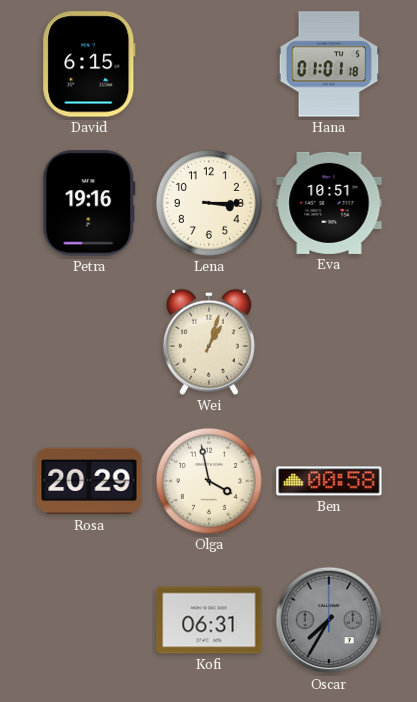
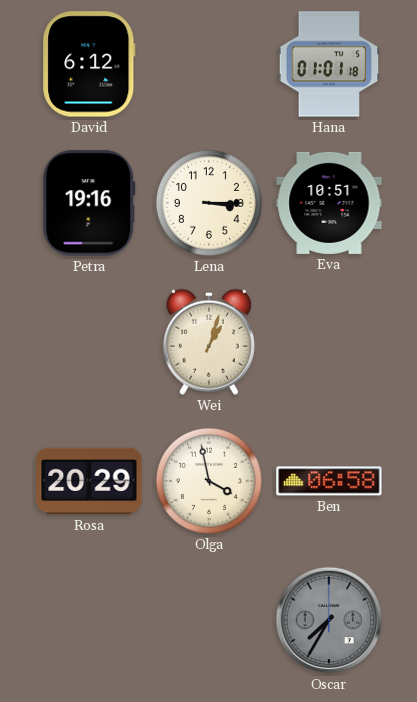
David: 6:15 -> 6:12
Ben: 00:58 -> 06:58
Kofi: 06:31 -> none
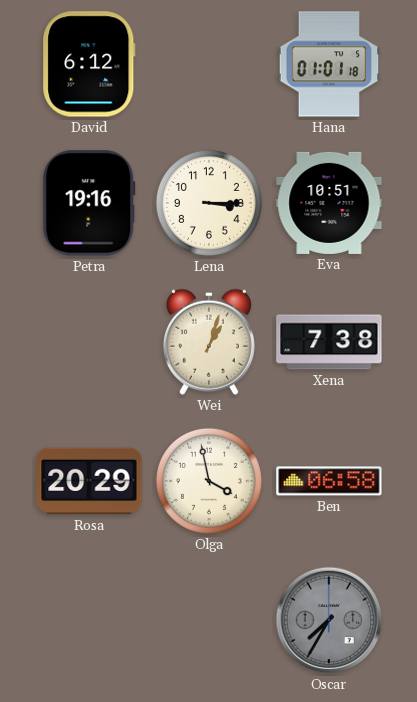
Xena: none -> 7:38
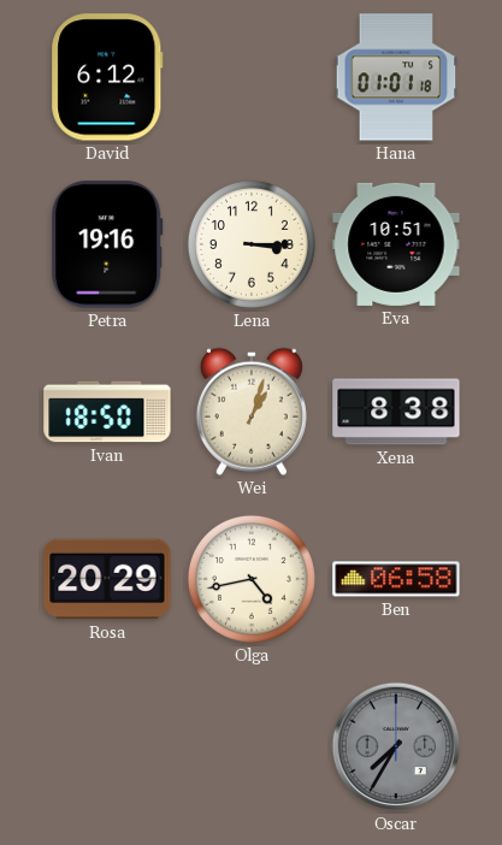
Ivan: none -> 18:50
Xena: 7:38 -> 8:38
Olga: 3:58 -> 4:43
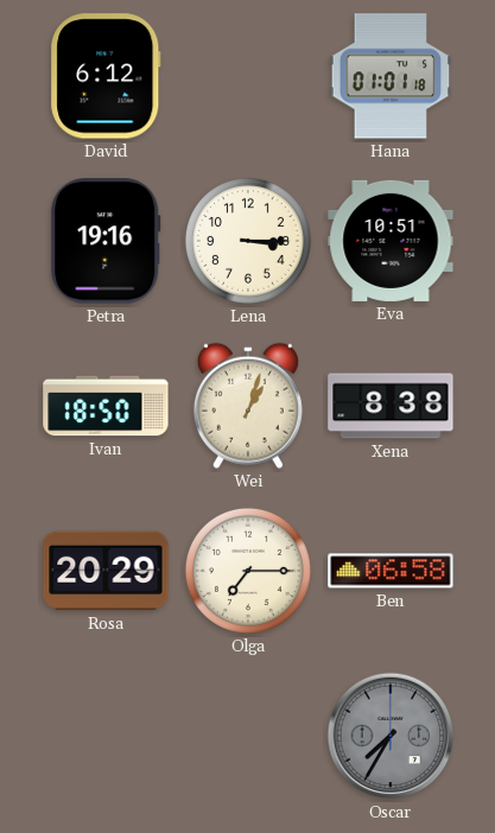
Olga: 4:43 -> 7:15
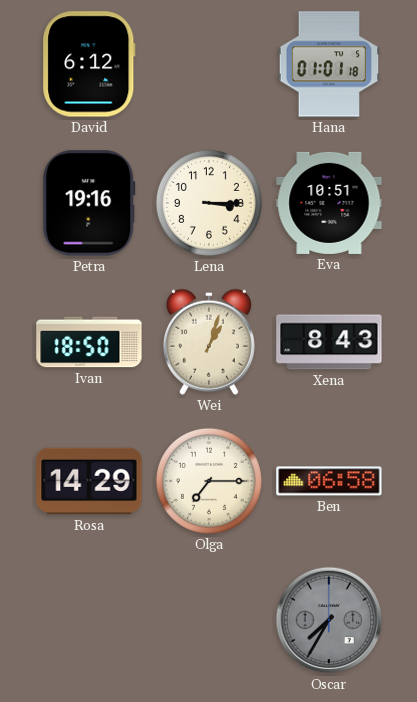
Xena: 8:38 -> 8:43
Rosa: 20:29 -> 14:29
